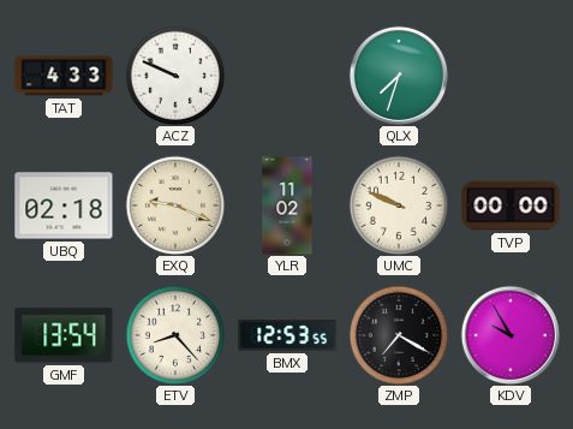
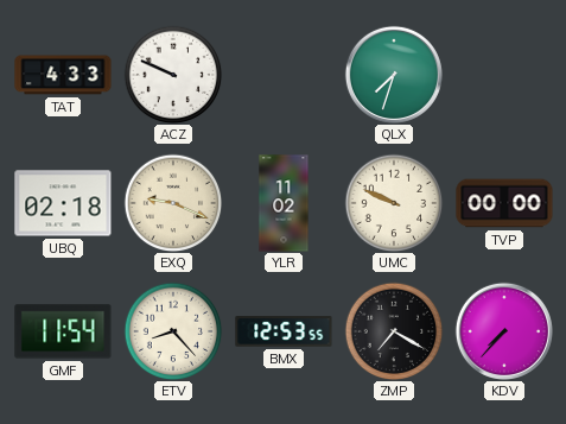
GMF: 13:54 -> 11:54
KDV: 9:55 -> 7:37
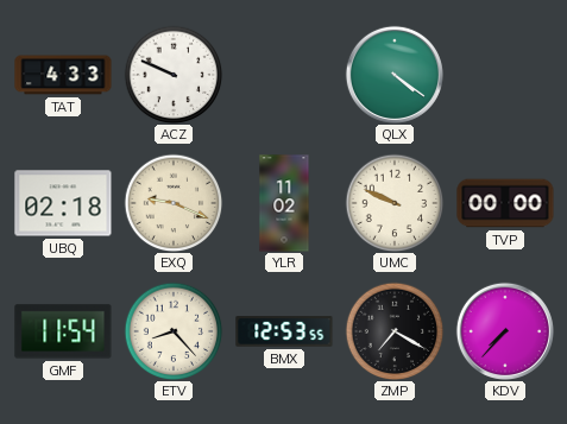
QLX: 7:33 -> 4:21
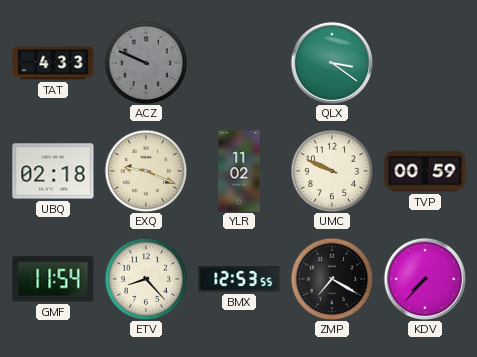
ACZ dial: white -> grey
QLX: 4:21 -> 3:21
TVP: 00:00 -> 00:59
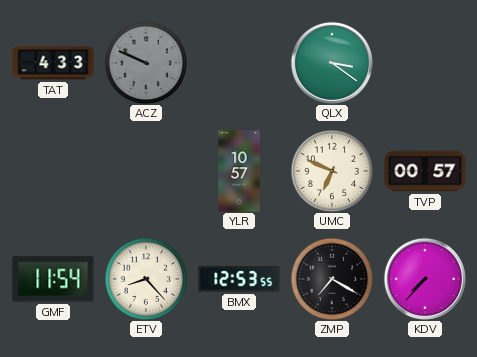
UBQ: 02:18 -> none
EXQ: 9:19 -> none
YLR: 11:02 -> 10:57
UMC: 9:49 -> 6:49
TVP: 00:59 -> 00:57
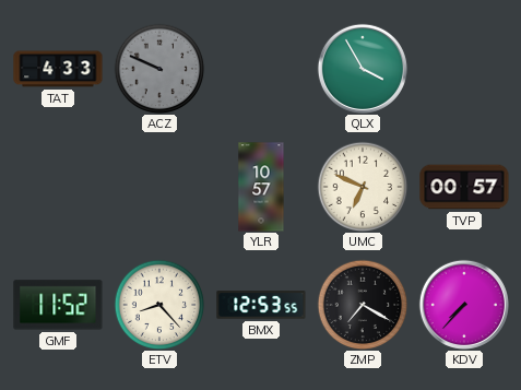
QLX: 3:21 -> 3:55
GMF: 11:54 -> 11:52
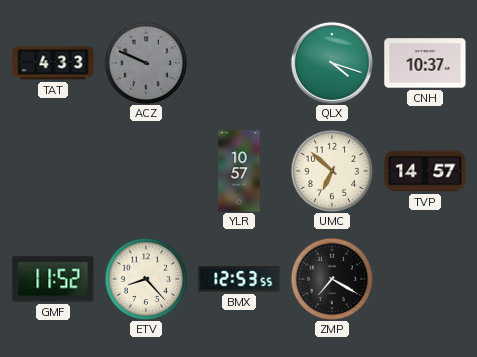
QLX: 3:55 -> 4:18
CNH: none -> 10:37
UMC: 6:49 -> 6:52
TVP: 00:57 -> 14:57
KDV: 7:37 -> none
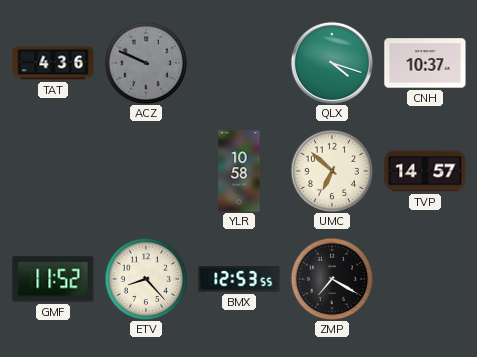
TAT: 4:33 -> 4:36
YLR: 10:57 -> 10:58
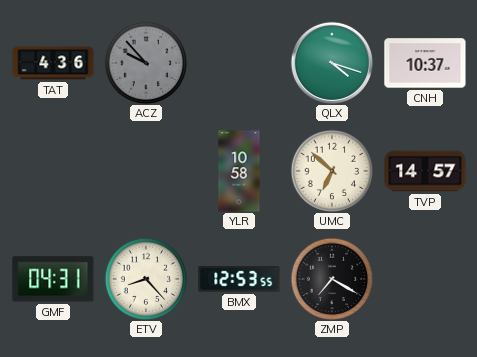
ACZ: 9:49 -> 9:53
GMF: 11:52 -> 04:31
